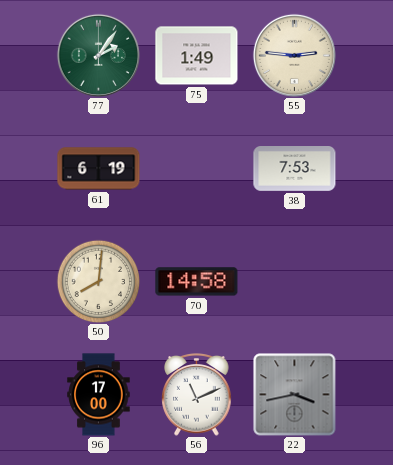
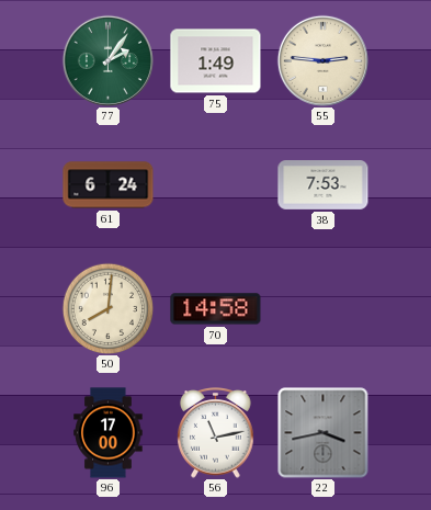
61: 6:19 -> 6:24
56: 11:11 -> 11:13
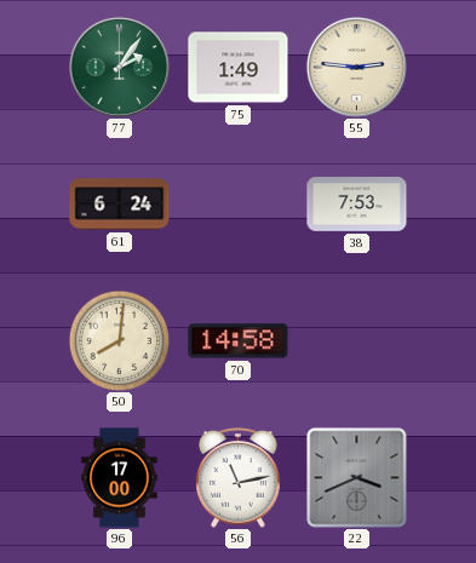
22: 3:43 -> 3:41
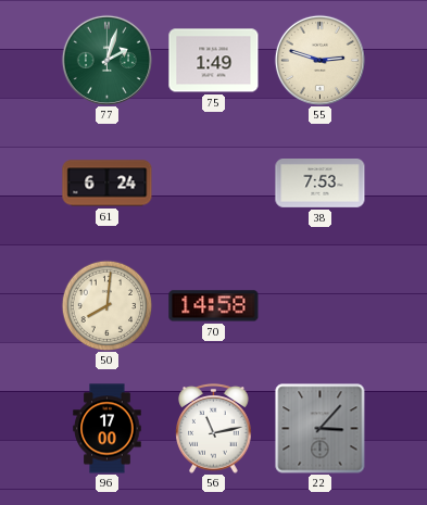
77: 2:06 -> 2:03
55: 2:46 -> 2:48
22: 3:41 -> 3:07
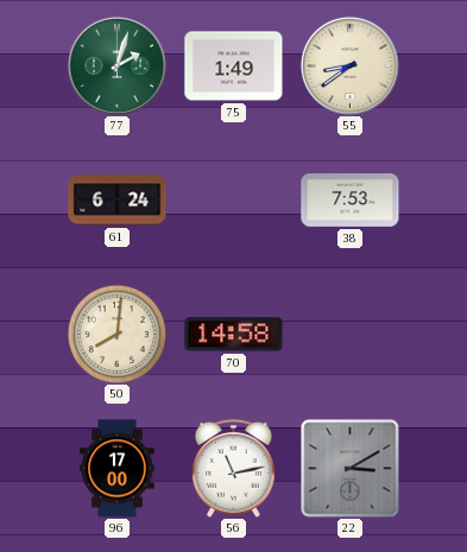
55: 2:48 -> 8:39
22: 3:07 -> 3:10
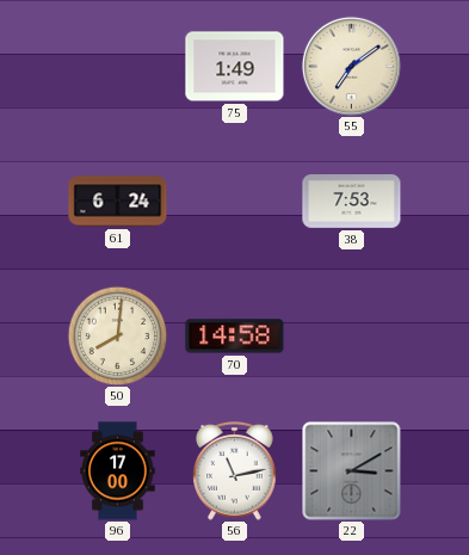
77: 2:03 -> none
55: 8:39 -> 7:09
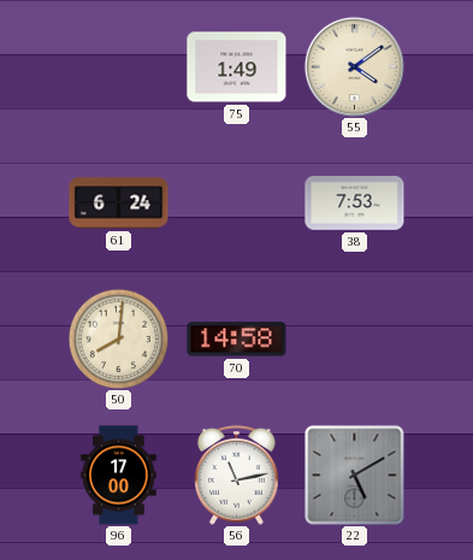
55: 7:09 -> 4:09
22: 3:10 -> 5:10
